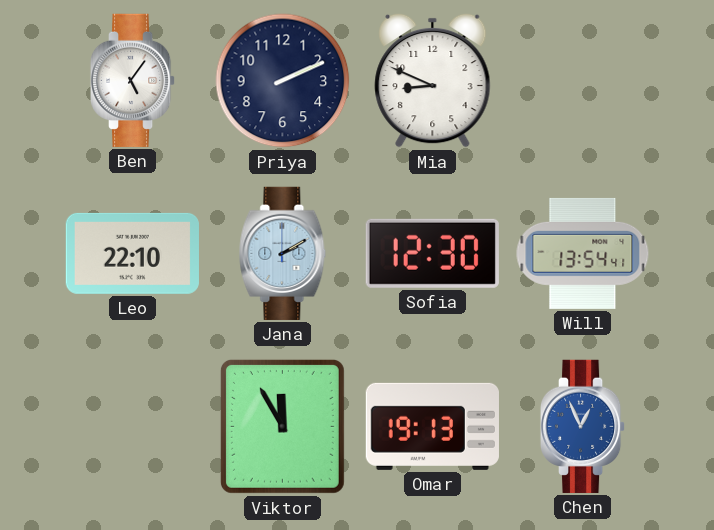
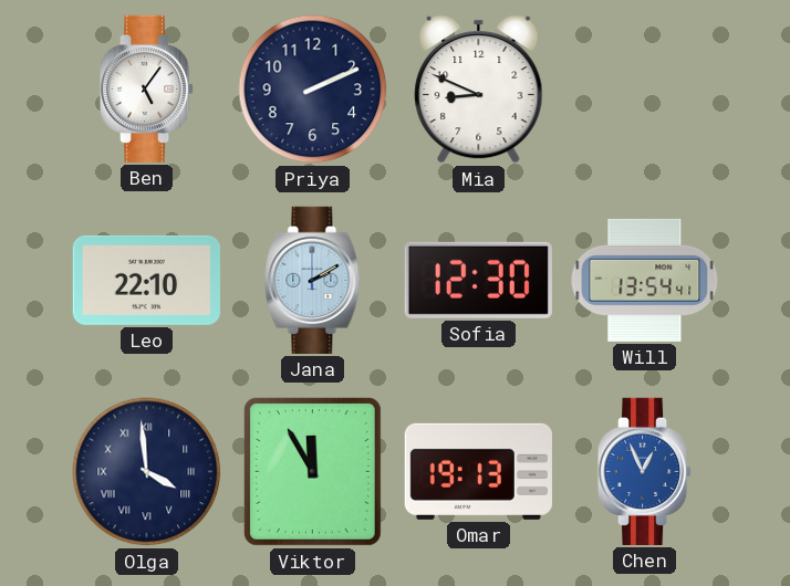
Olga: none -> 3:59
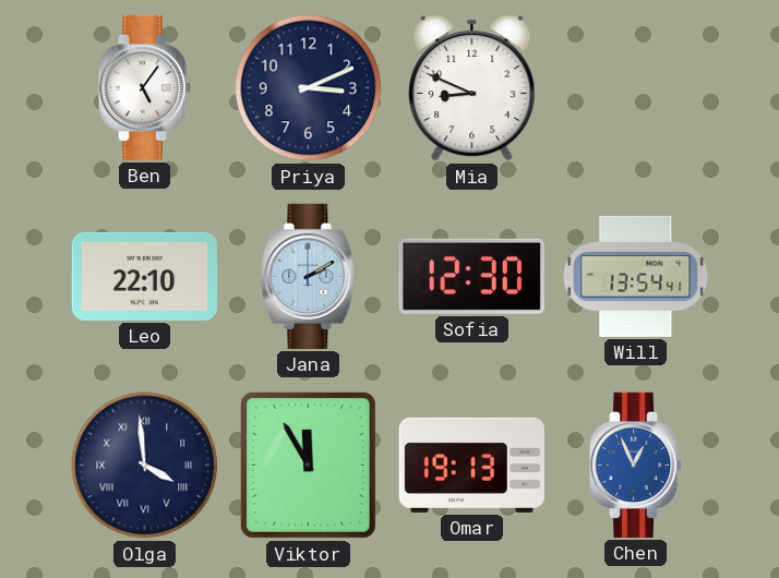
Priya: 2:11 -> 3:11
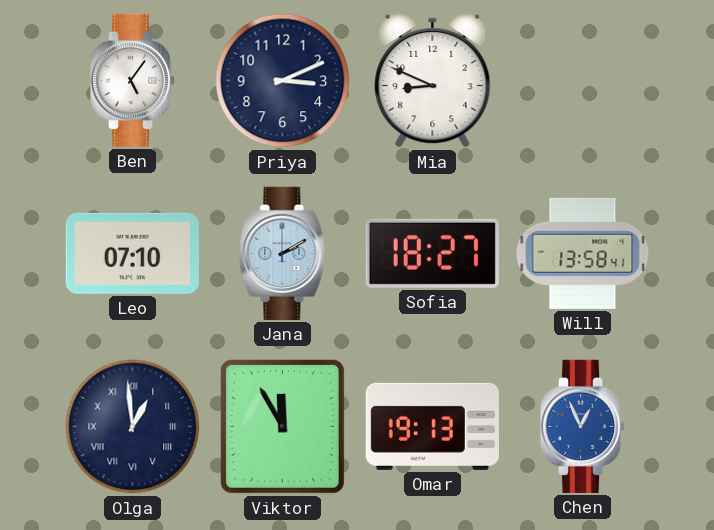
Leo: 22:10 -> 07:10
Sofia: 12:30 -> 18:27
Will: 13:54 -> 13:58
Olga: 3:59 -> 12:59
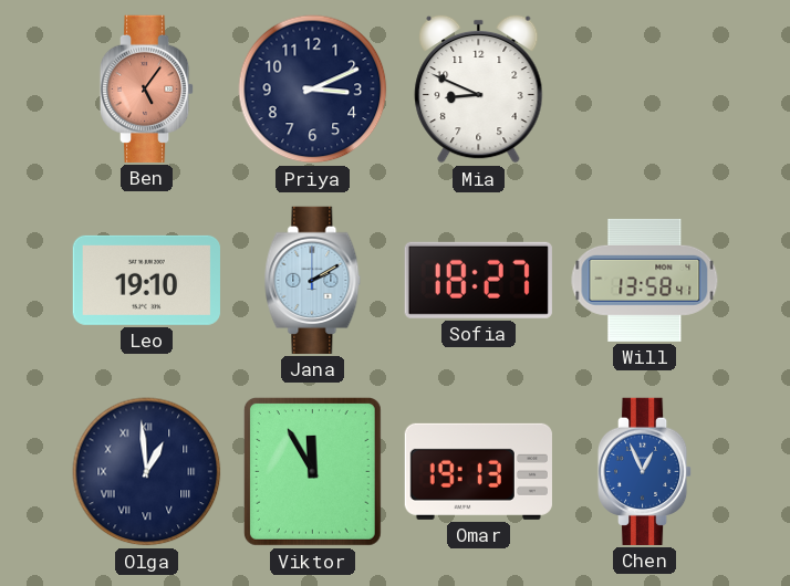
Ben dial: white -> salmon
Leo: 07:10 -> 19:10
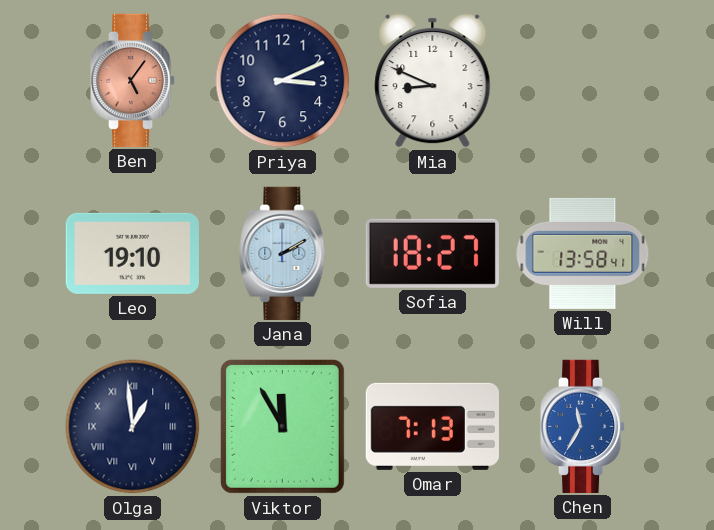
Omar: 19:13 -> 7:13
Chen: 12:56 -> 11:35
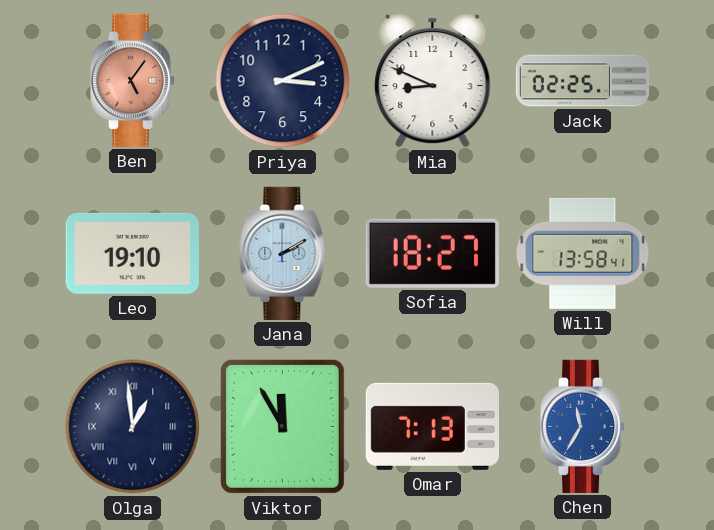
Jack: none -> 02:25
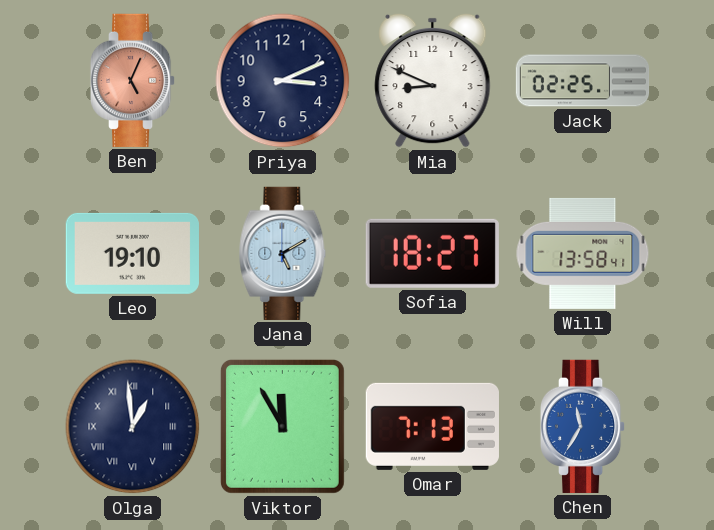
Ben: 5:06 -> 5:04
Jana: 2:10 -> 5:10
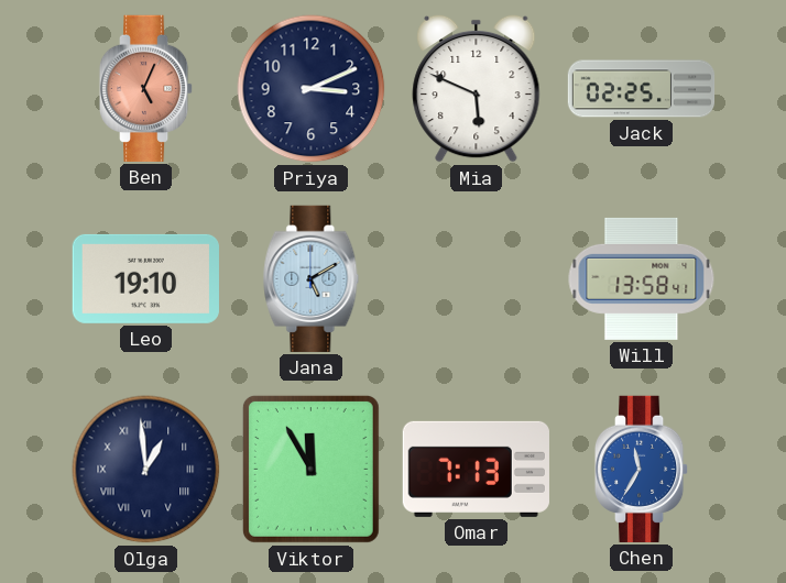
Mia: 8:49 -> 5:49
Sofia: 18:27 -> none
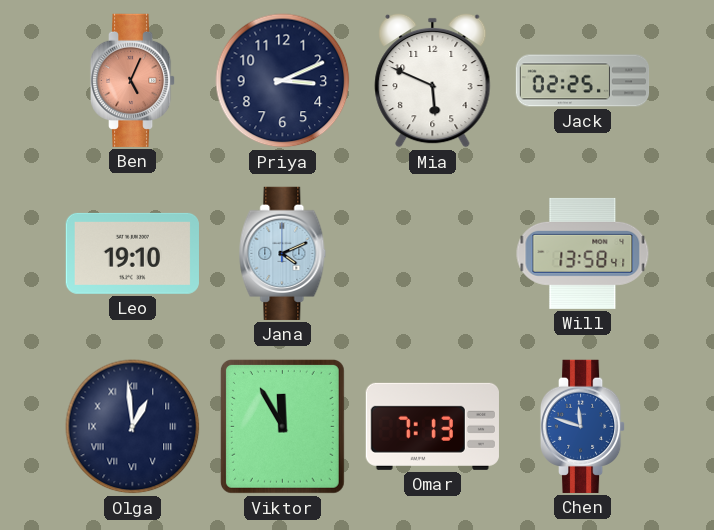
Jana: 5:10 -> 4:11
Chen: 11:35 -> 11:48
